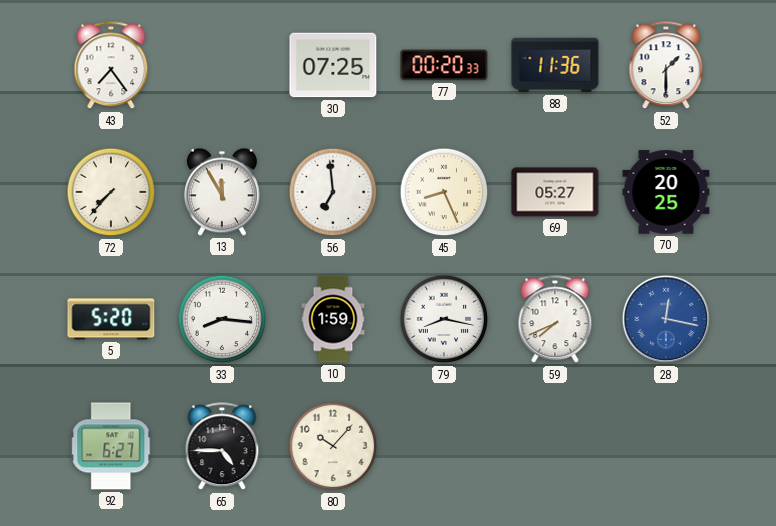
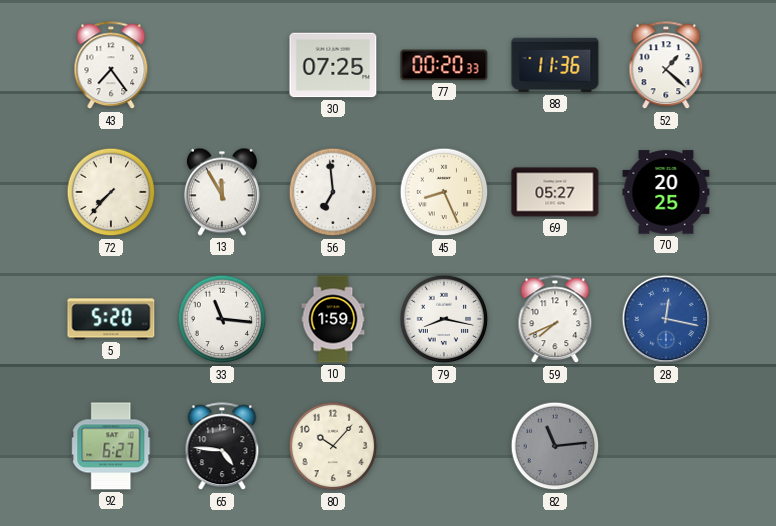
52: 1:30 -> 1:22
33: 8:16 -> 11:16
65: 4:45 -> 4:46
82: none -> 11:14
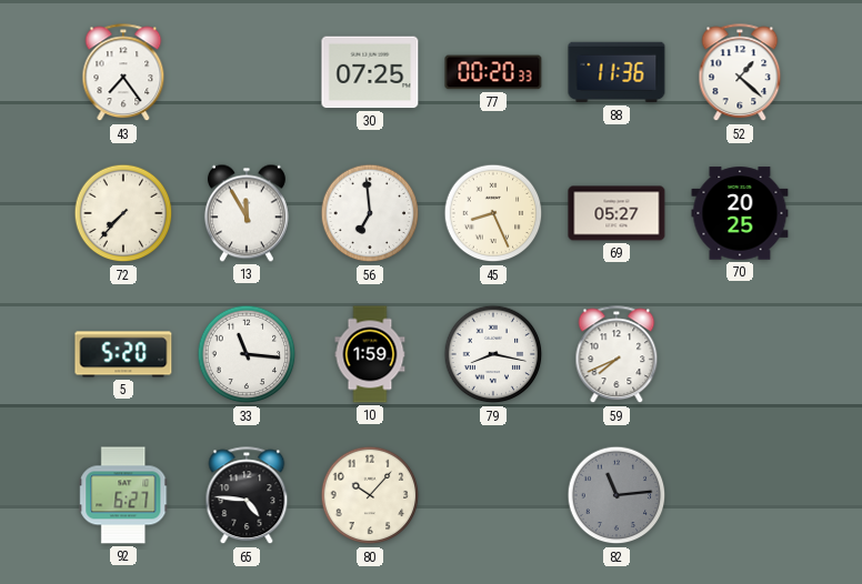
28: 12:17 -> none
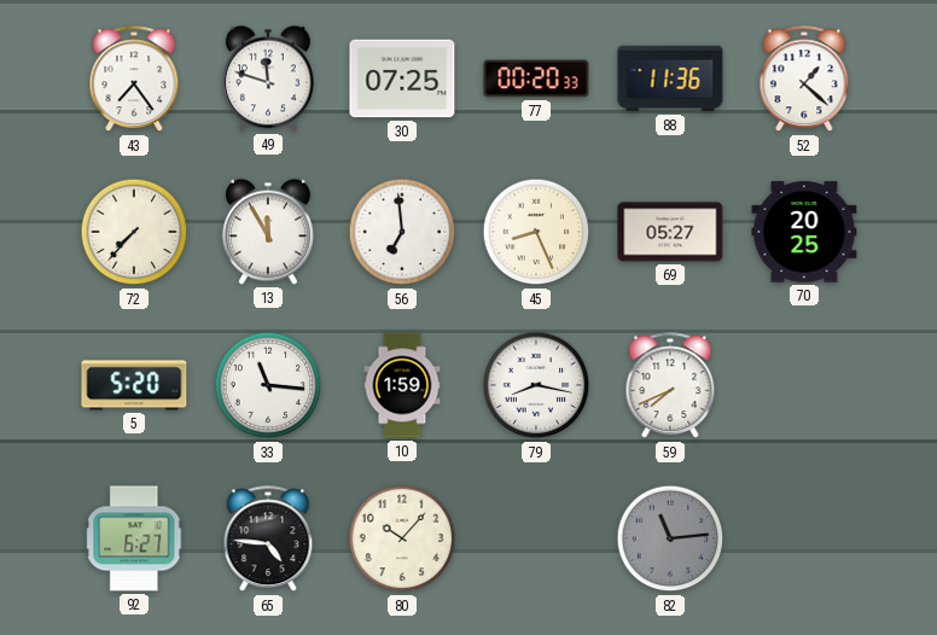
49: none -> 11:48
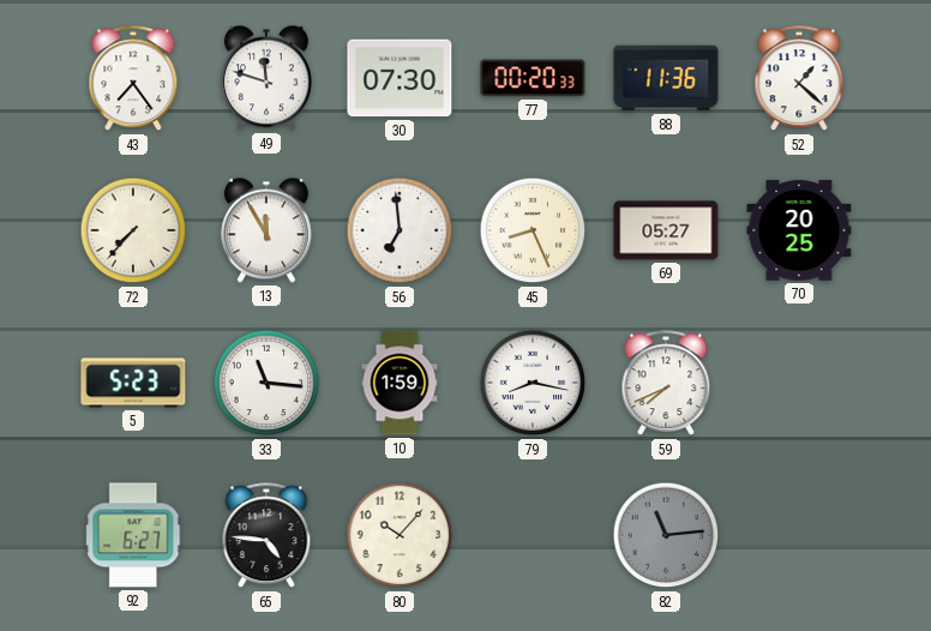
30: 07:25 -> 07:30
5: 5:20 -> 5:23
